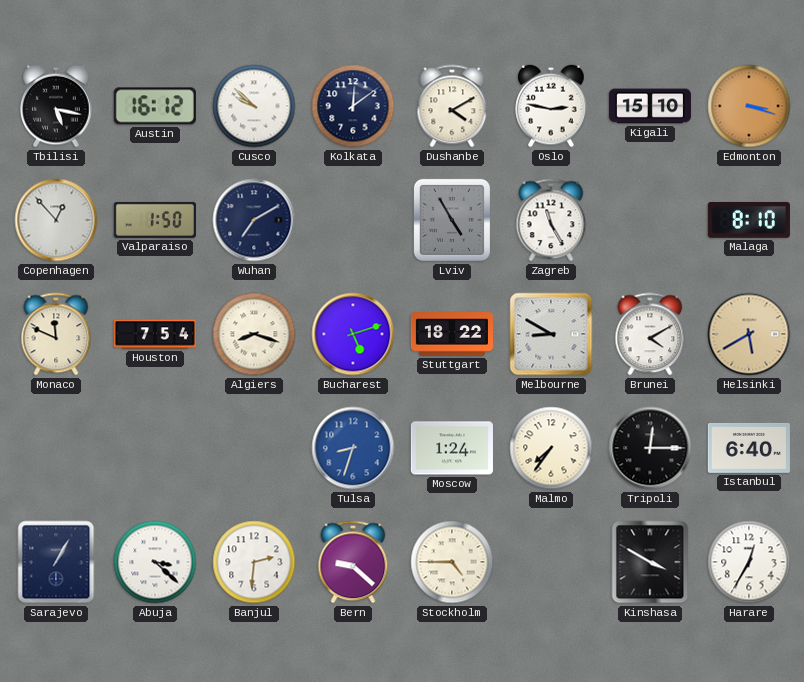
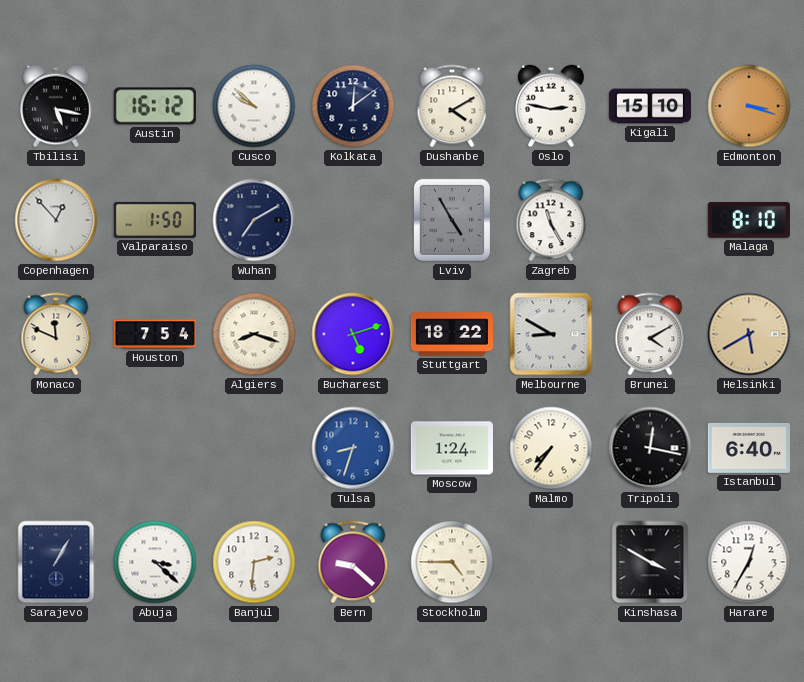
Tripoli: 12:15 -> 12:17
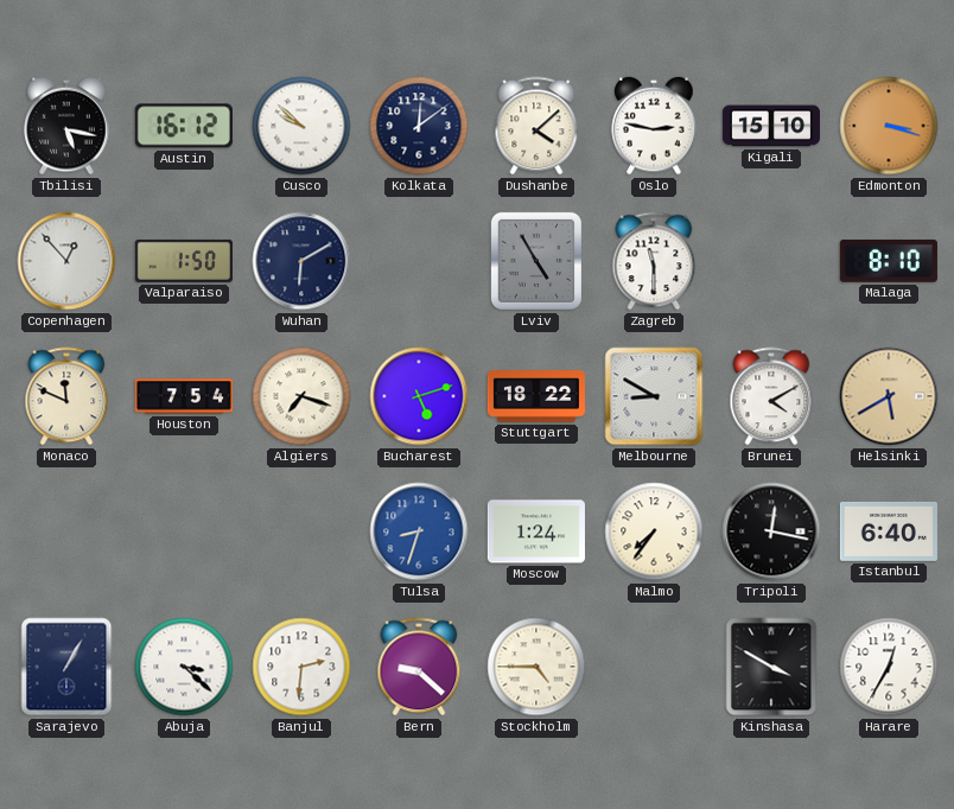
Dushanbe: 4:10 -> 4:08
Wuhan: 7:10 -> 6:10
Zagreb: 11:25 -> 11:30
Algiers: 8:18 -> 7:18
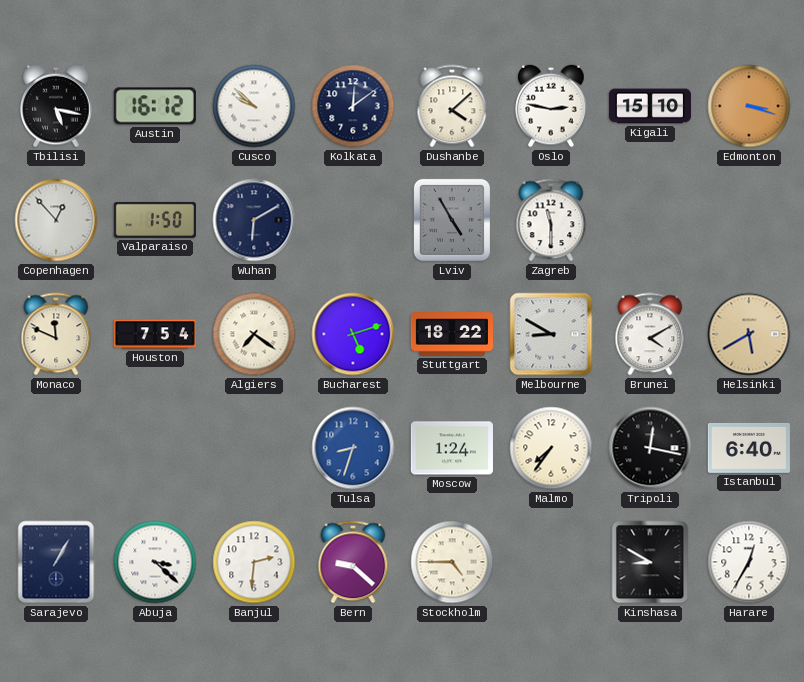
Malaga: 8:10 -> none
Algiers: 7:18 -> 7:21
Kinshasa: 3:50 -> 8:50
